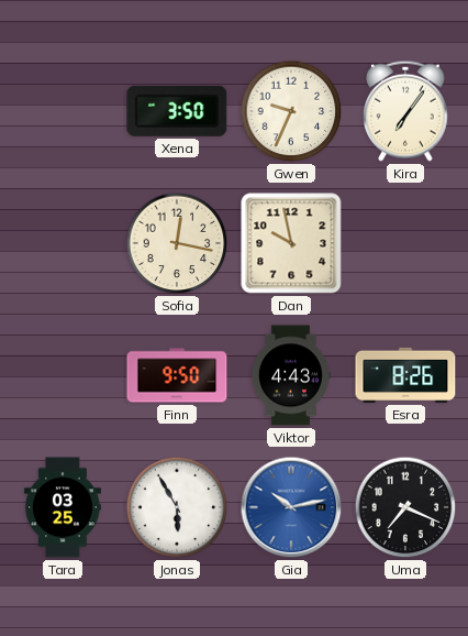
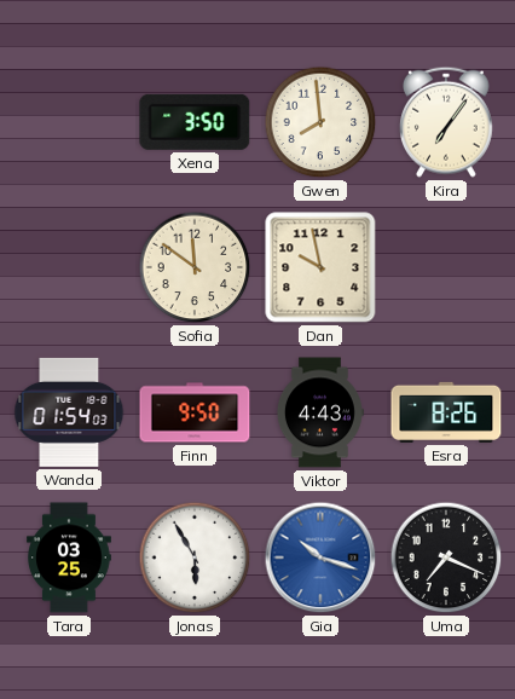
Gwen: 9:34 -> 7:59
Sofia: 12:17 -> 11:51
Wanda: none -> 01:54
Gia: 10:13 -> 10:18
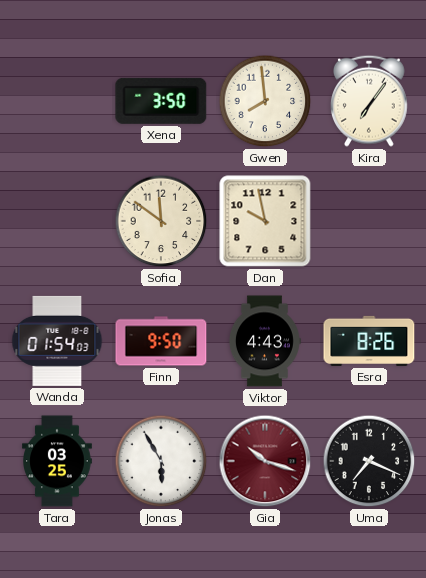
Gia dial: blue -> burgundy
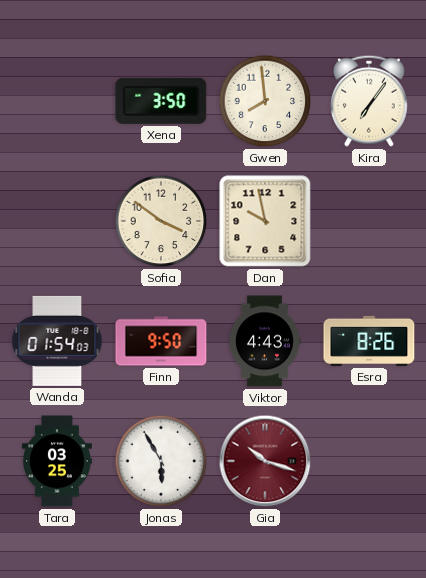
Sofia: 11:51 -> 3:51
Uma: 7:19 -> none
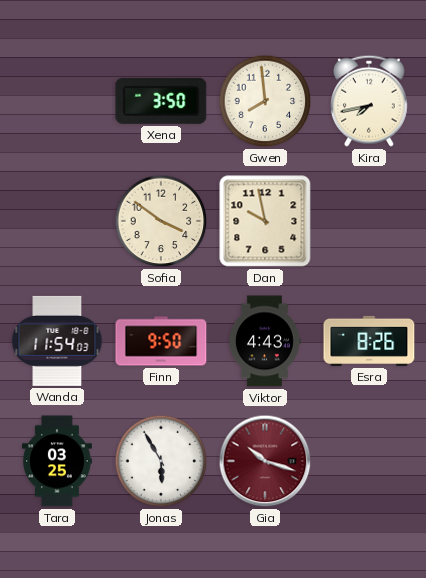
Kira: 7:06 -> 7:43
Wanda: 01:54 -> 11:54
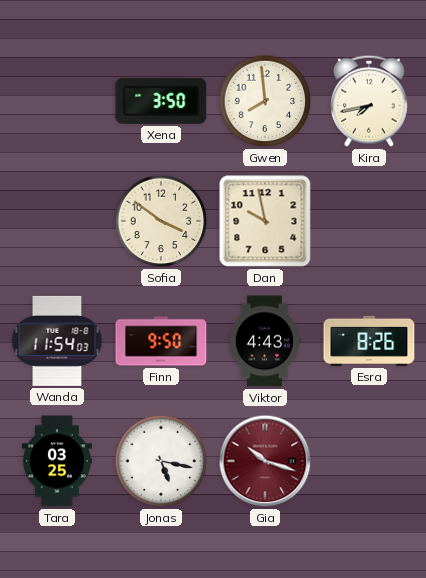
Jonas: 5:55 -> 5:17
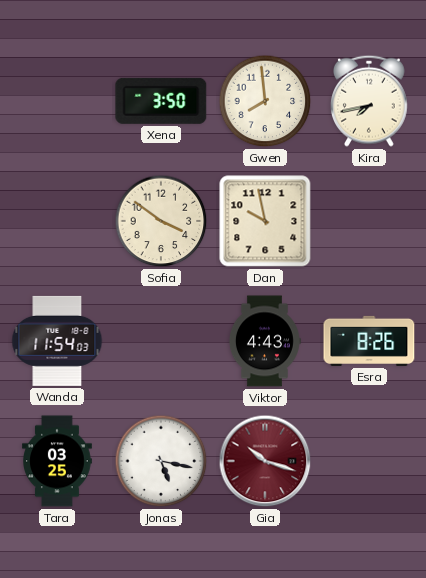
Finn: 9:50 -> none
